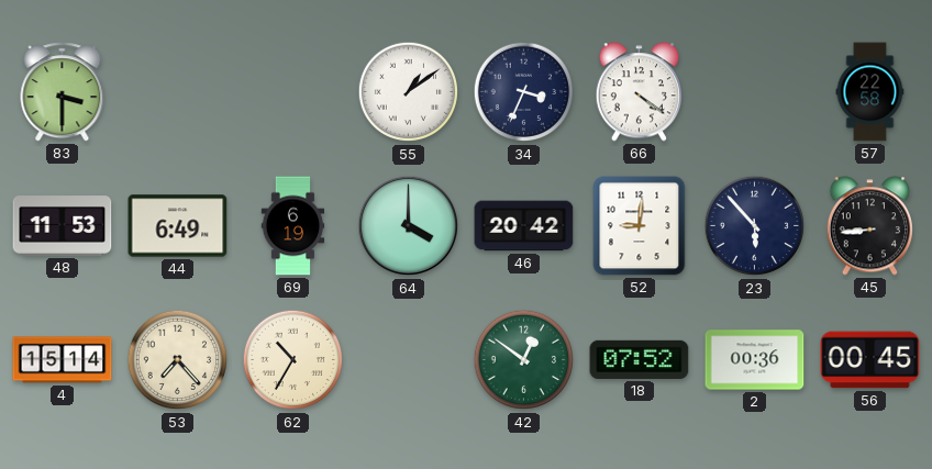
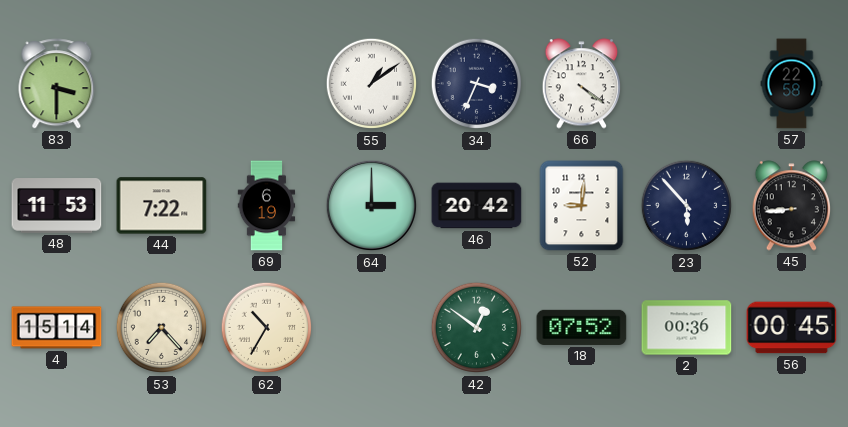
44: 6:49 -> 7:22
64: 4:00 -> 3:00
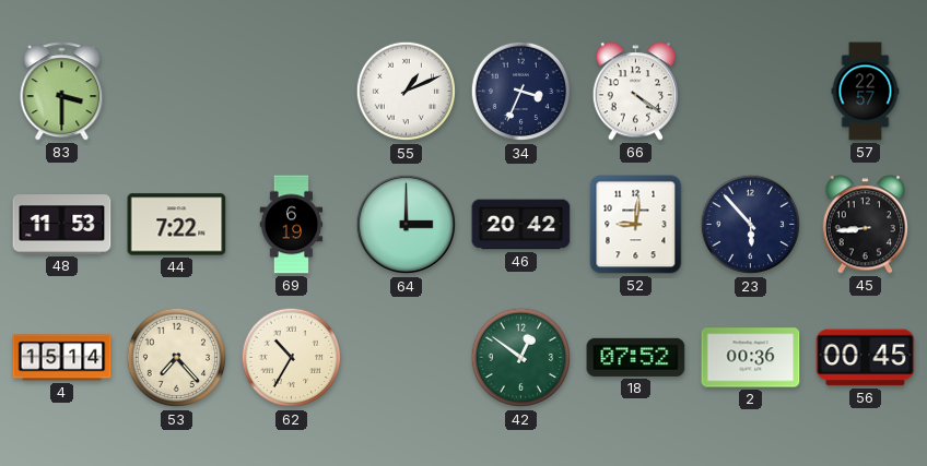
55: 1:09 -> 1:11
57: 22:58 -> 22:57
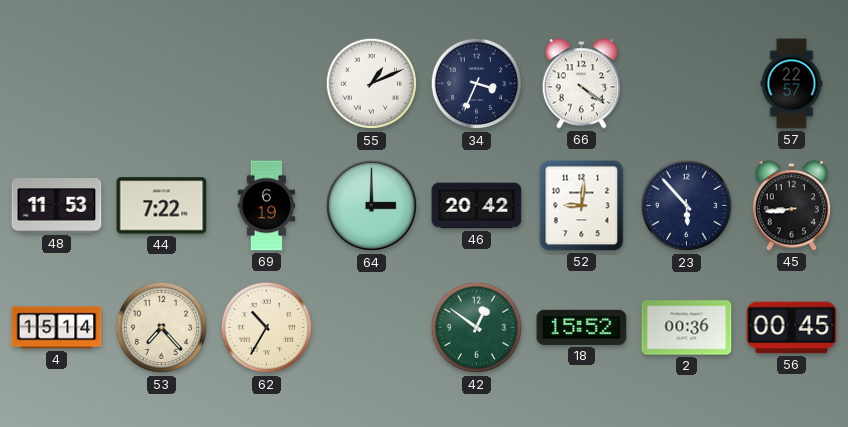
83: 3:30 -> none
18: 07:52 -> 15:52
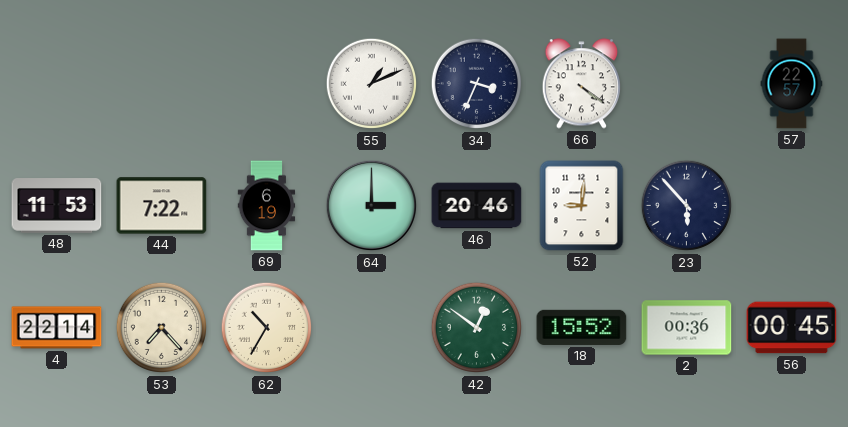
46: 20:42 -> 20:46
45: 8:44 -> none
4: 15:14 -> 22:14
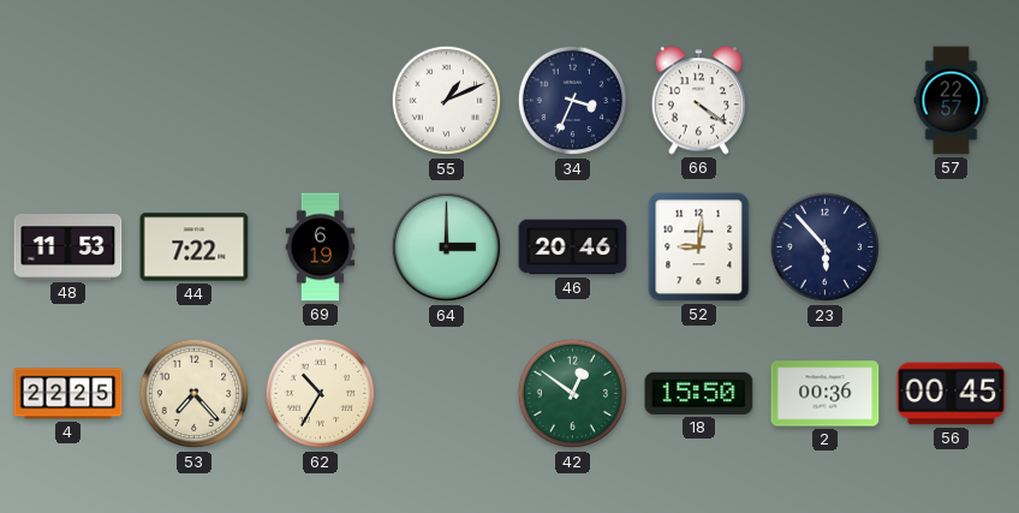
4: 22:14 -> 22:25
18: 15:52 -> 15:50
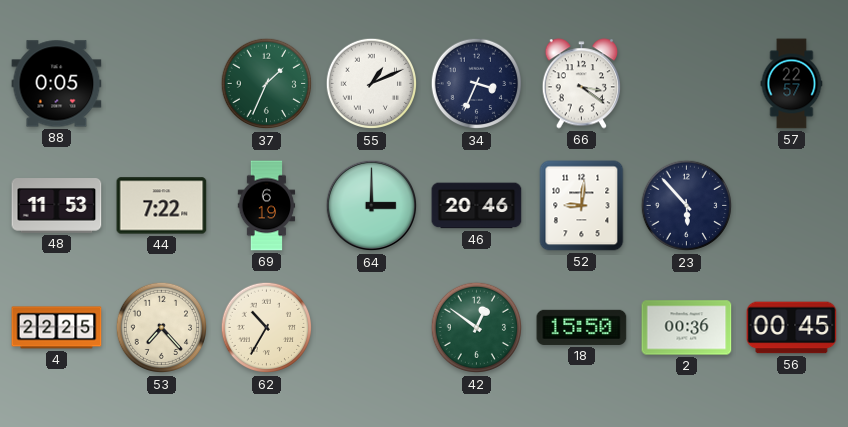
88: none -> 0:05
37: none -> 1:34
66: 4:21 -> 3:21
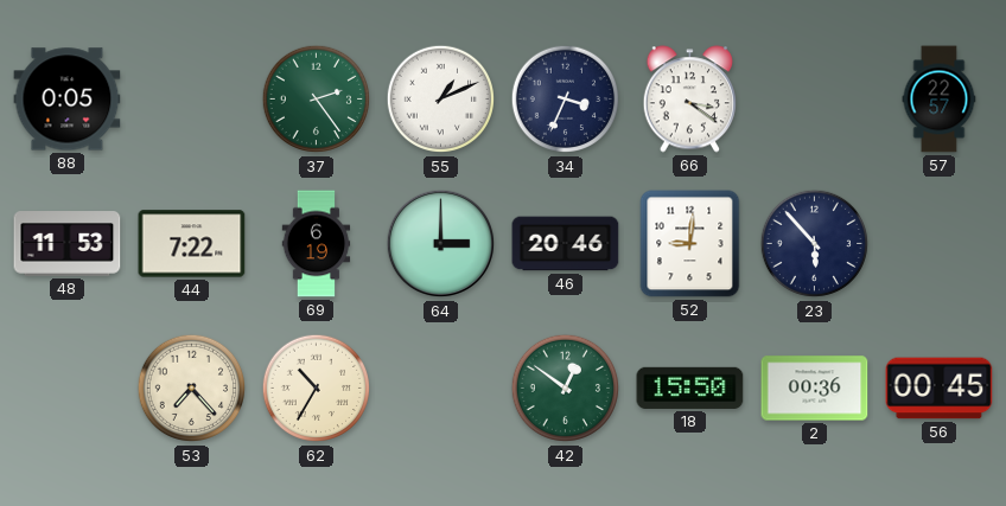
37: 1:34 -> 2:24
4: 22:25 -> none
